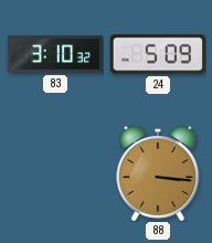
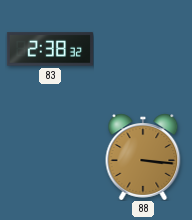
83: 3:10 -> 2:38
24: 5:09 -> none
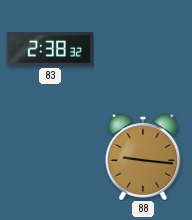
88: 3:16 -> 9:16
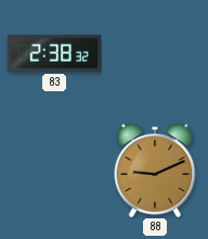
88: 9:16 -> 9:11
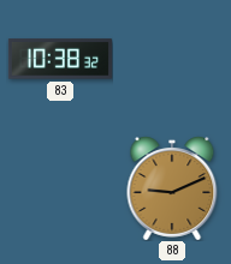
83: 2:38 -> 10:38
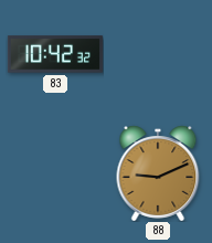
83: 10:38 -> 10:42
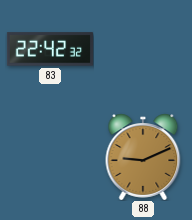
83: 10:42 -> 22:42
